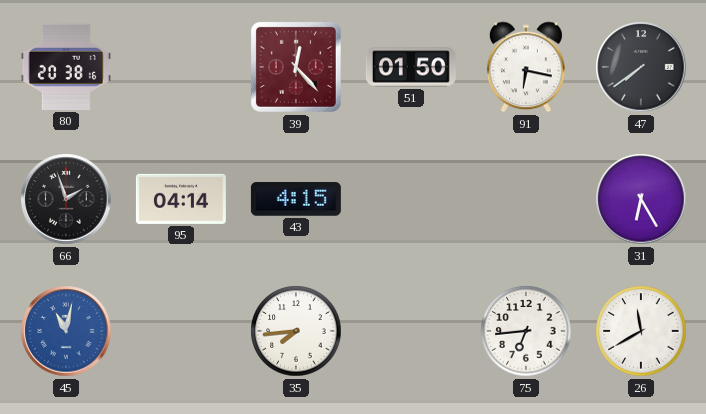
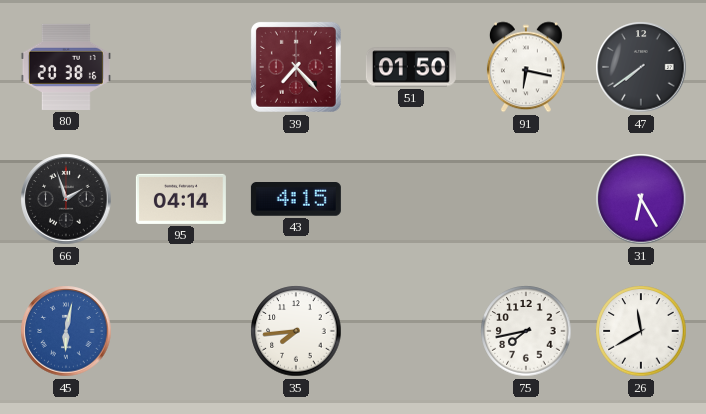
39: 12:23 -> 7:23
45: 11:02 -> 6:02
75: 6:44 -> 7:43
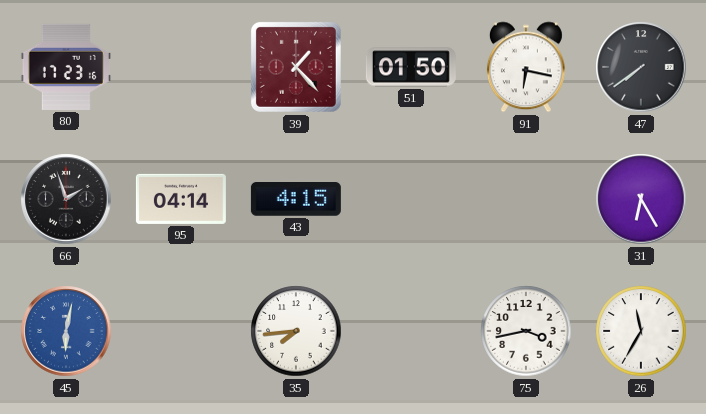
80: 20:38 -> 17:23
39: 7:23 -> 1:23
75: 7:43 -> 3:43
26: 11:40 -> 11:35
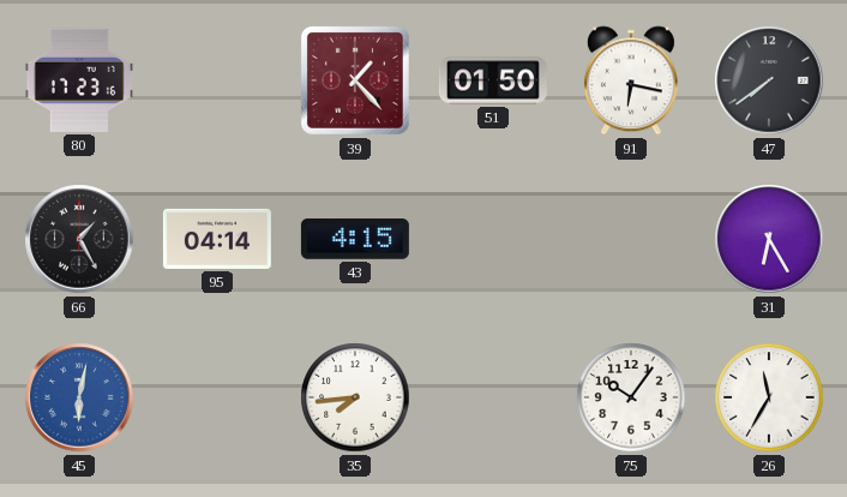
66: 1:57 -> 1:25
75: 3:43 -> 10:06
